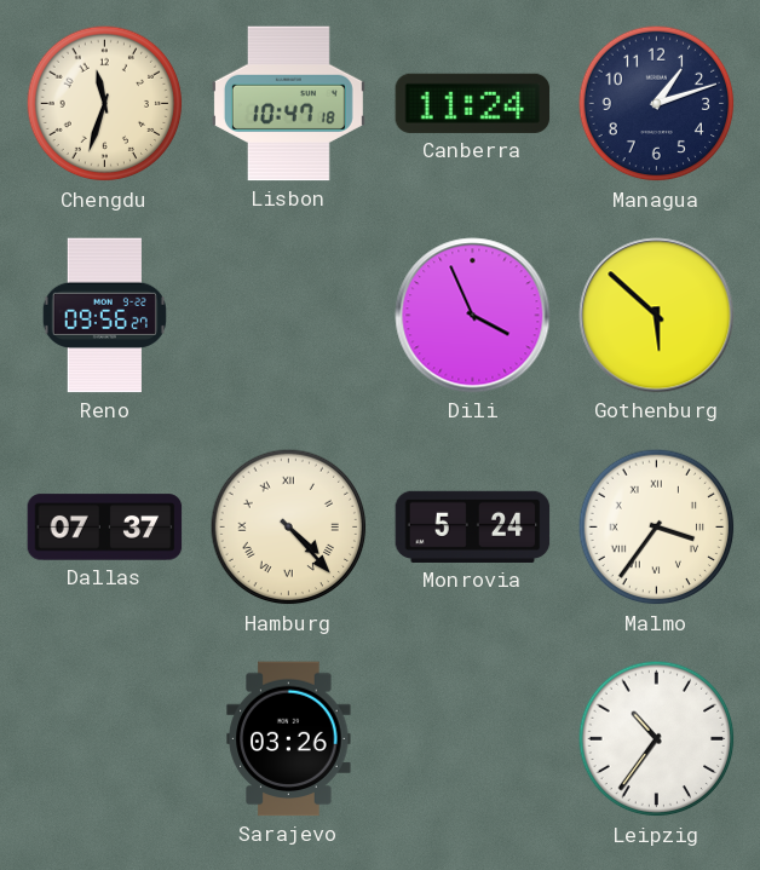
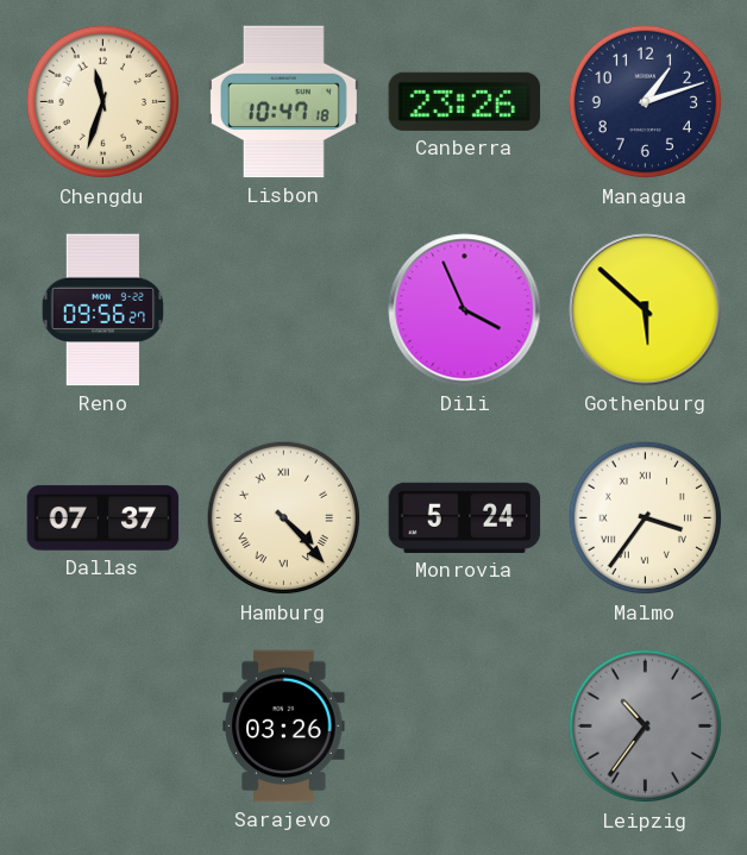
Canberra: 11:24 -> 23:26
Leipzig dial: white -> grey
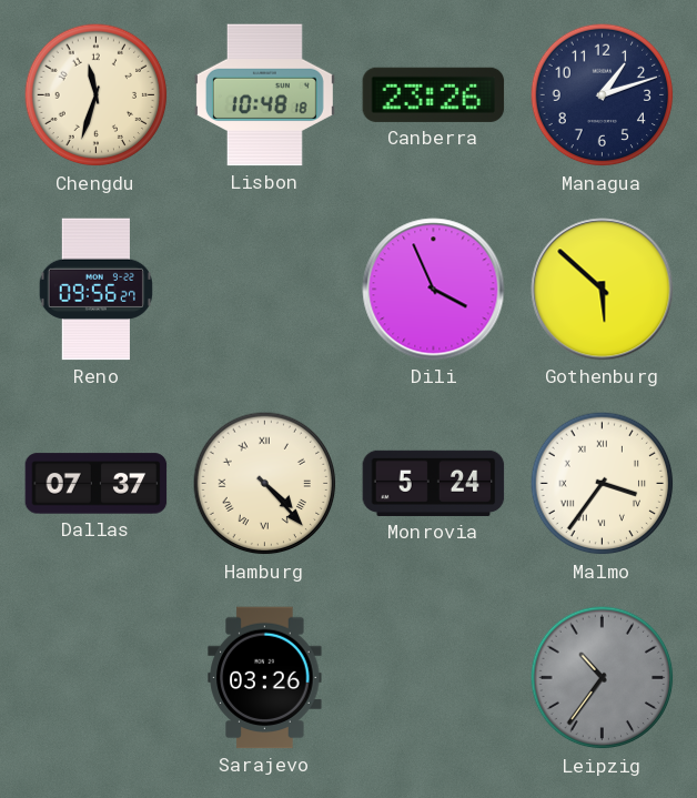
Lisbon: 10:47 -> 10:48
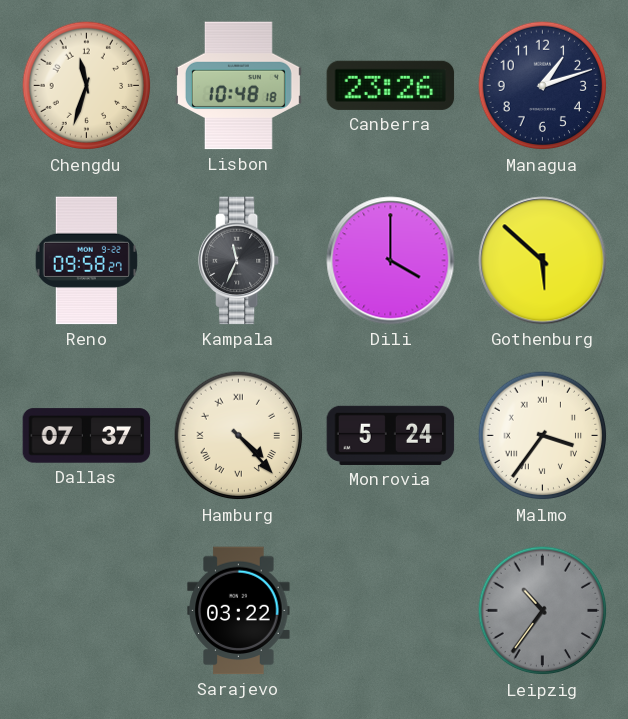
Reno: 09:56 -> 09:58
Kampala: none -> 11:34
Dili: 3:56 -> 4:00
Sarajevo: 03:26 -> 03:22
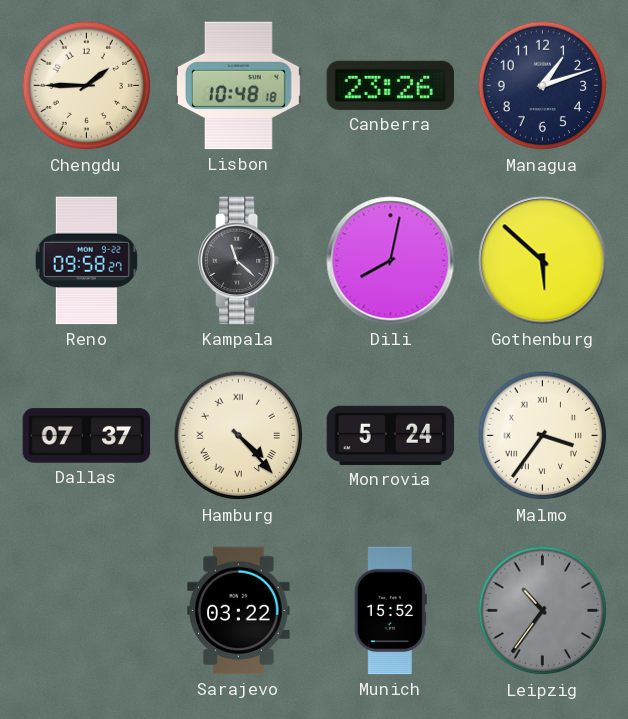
Chengdu: 11:33 -> 1:45
Kampala: 11:34 -> 11:22
Dili: 4:00 -> 8:02
Munich: none -> 15:52
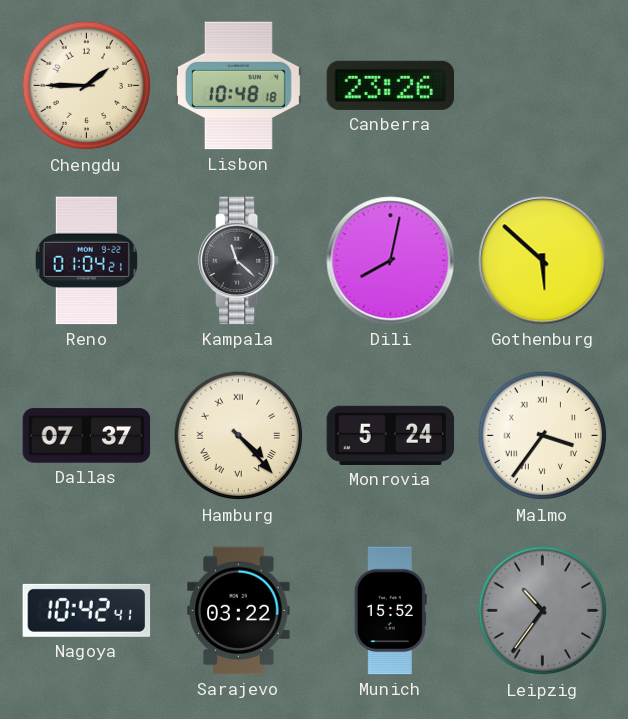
Managua: 1:12 -> none
Reno: 09:58 -> 01:04
Nagoya: none -> 10:42
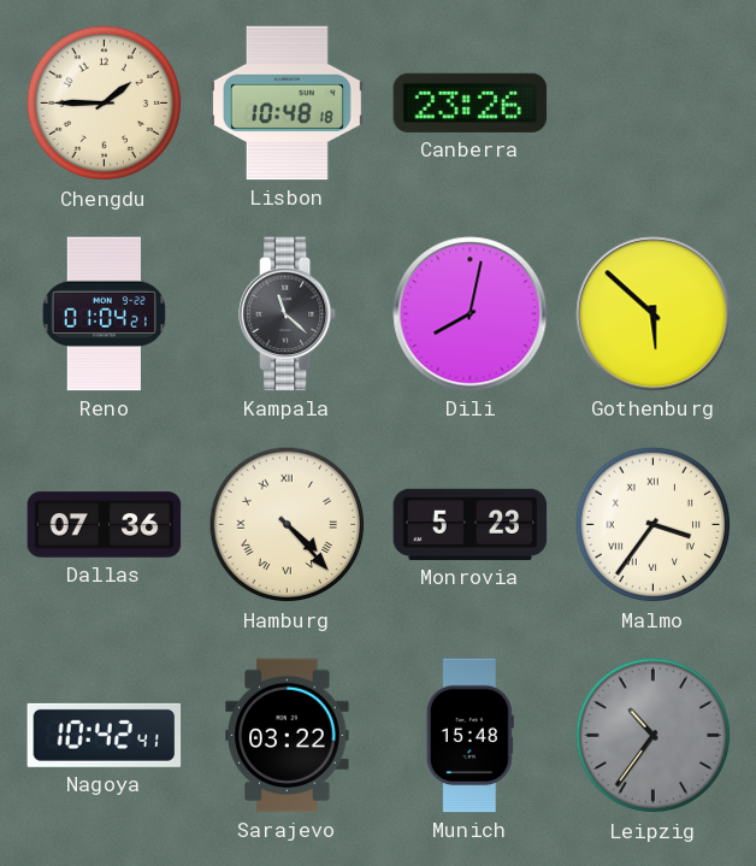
Dallas: 07:37 -> 07:36
Monrovia: 5:24 -> 5:23
Munich: 15:52 -> 15:48
